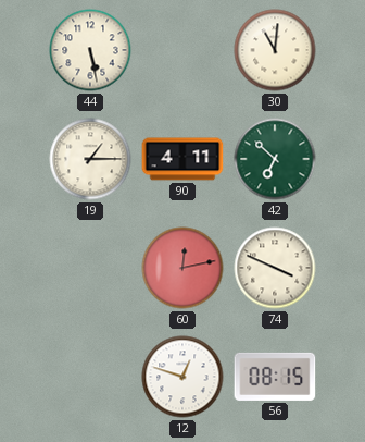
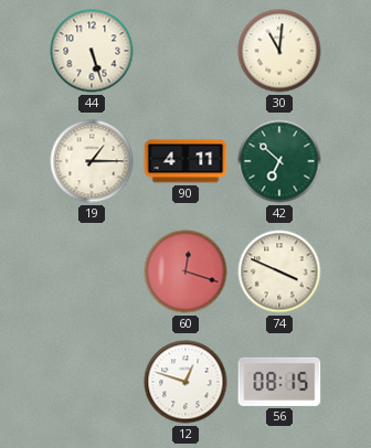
44: 5:28 -> 5:27
60: 12:13 -> 12:18
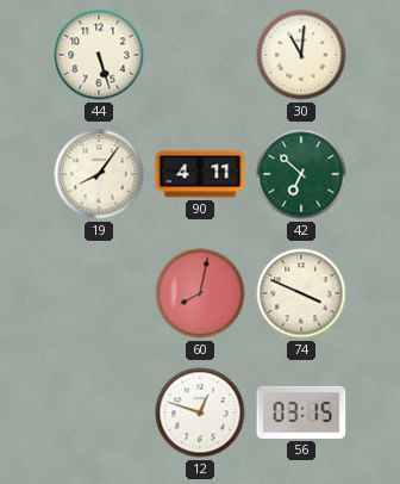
19: 1:15 -> 8:06
60: 12:18 -> 8:02
56: 08:15 -> 03:15
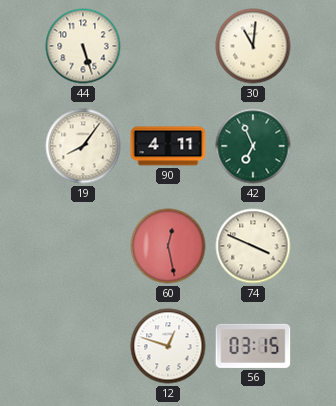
42: 6:52 -> 6:56
60: 8:02 -> 12:28
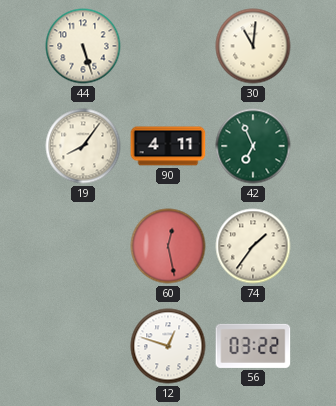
74: 3:49 -> 1:36
56: 03:15 -> 03:22
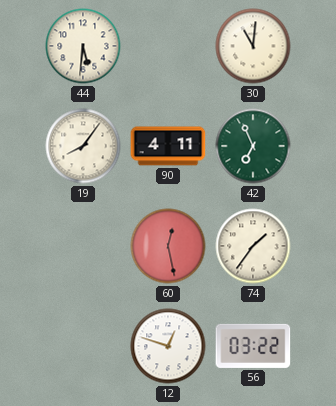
44: 5:27 -> 5:31
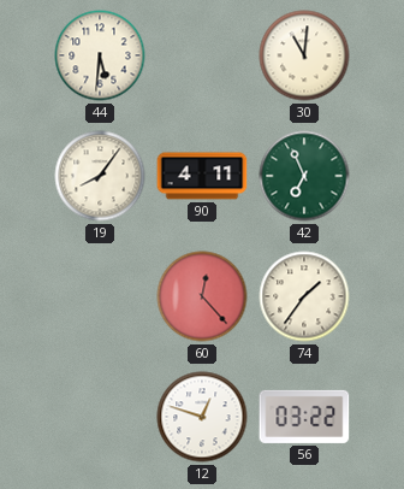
60: 12:28 -> 12:23
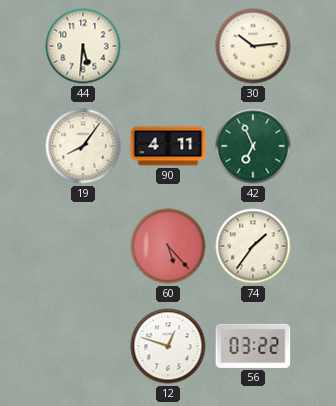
30: 11:01 -> 10:14
60: 12:23 -> 5:23
